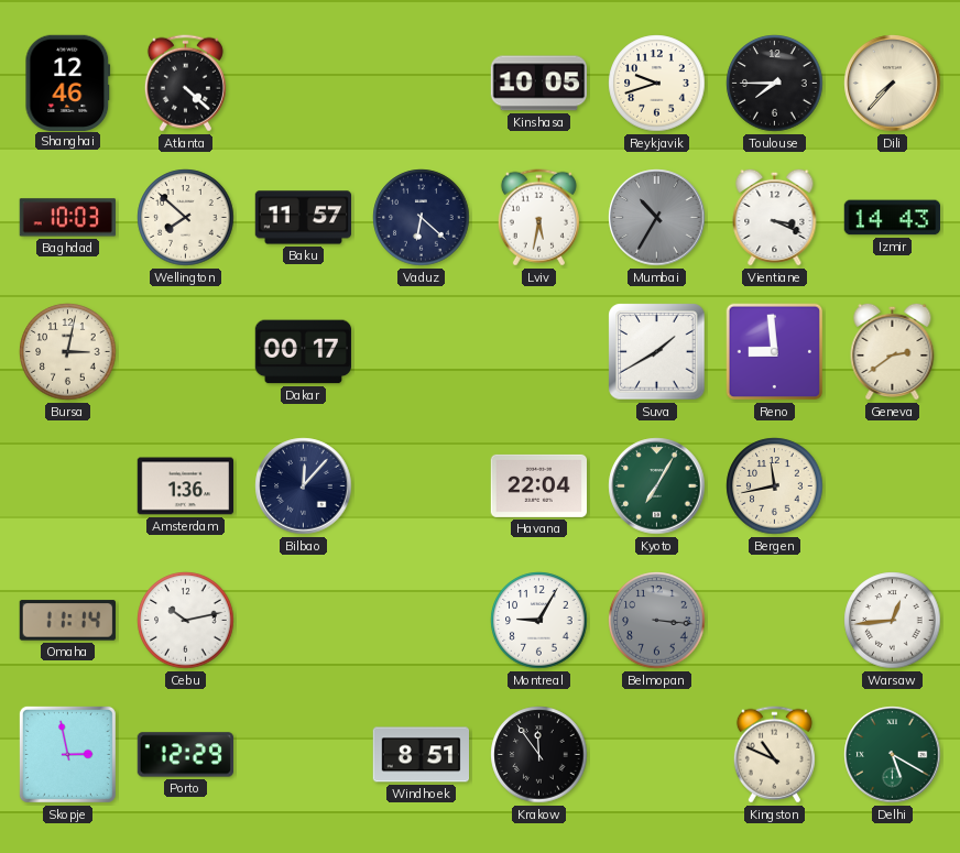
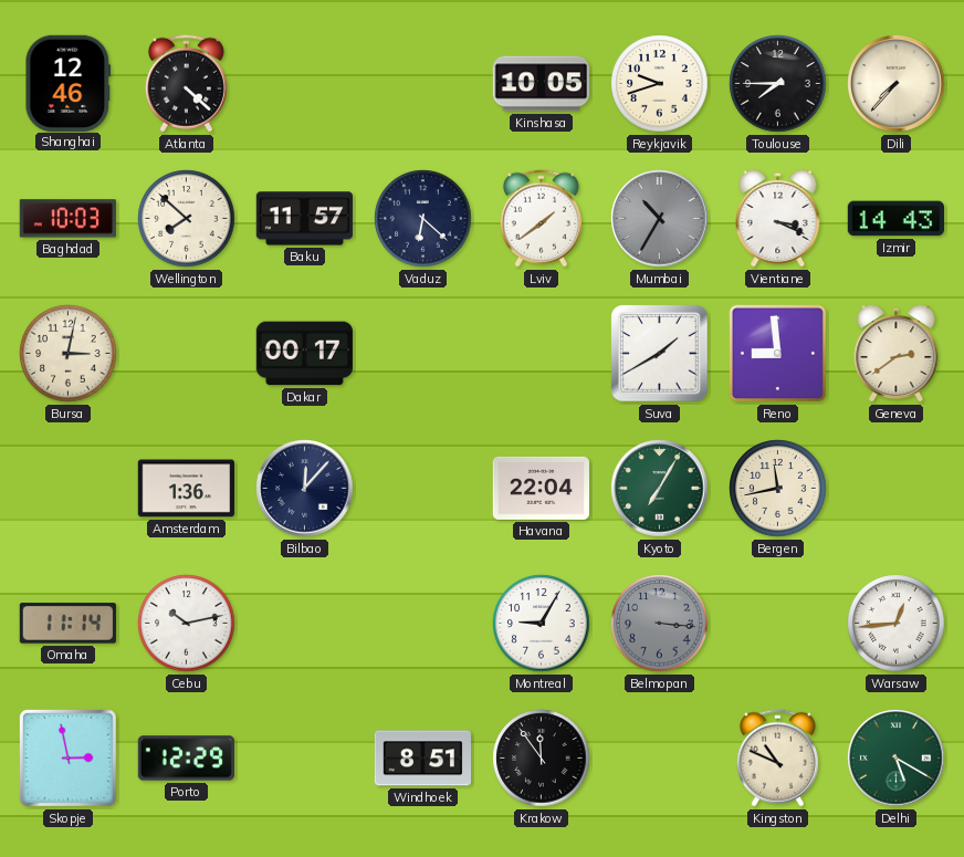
Lviv: 5:32 -> 1:39
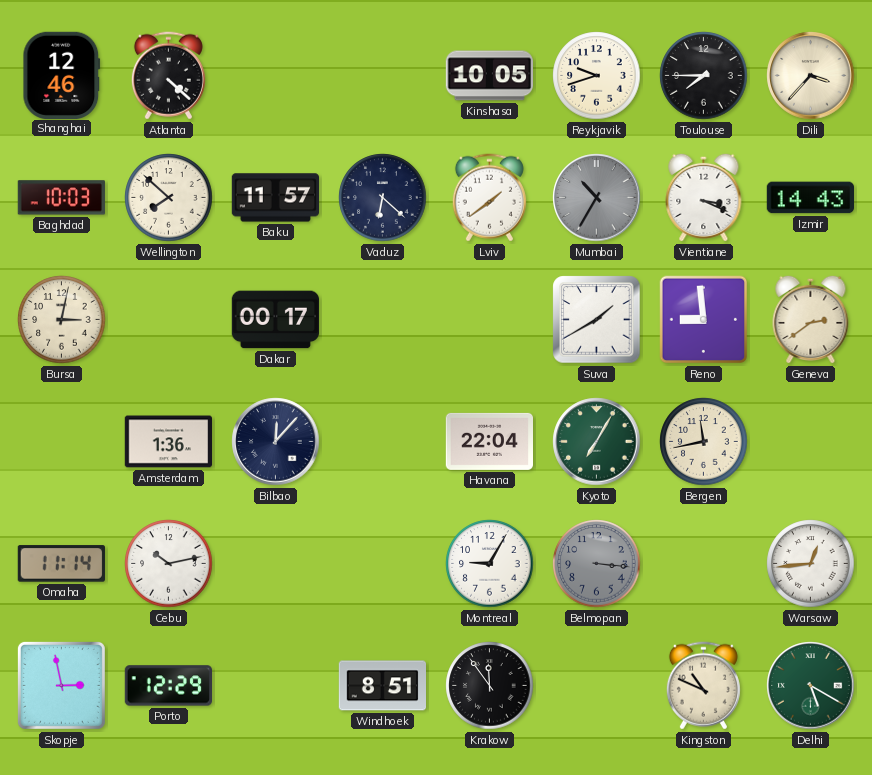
Dili: 7:37 -> 3:37
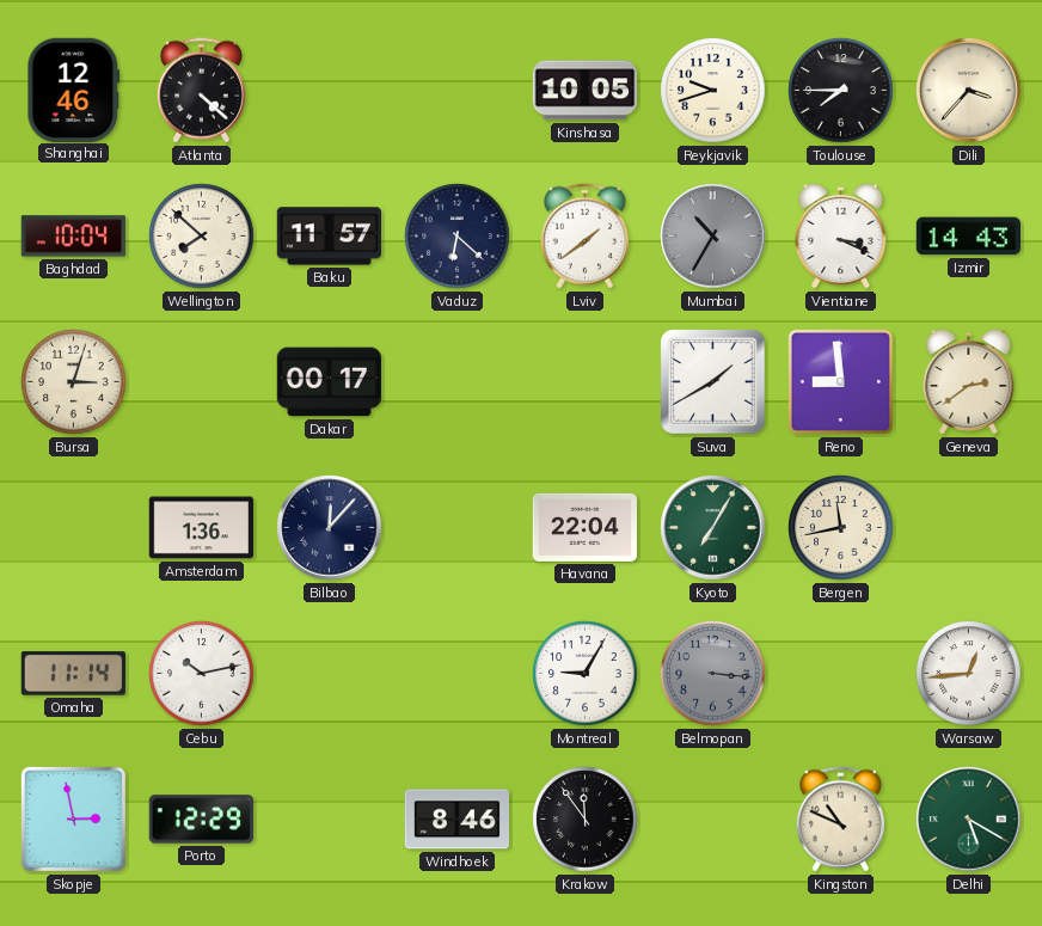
Baghdad: 10:03 -> 10:04
Bursa: 3:02 -> 3:03
Windhoek: 8:51 -> 8:46
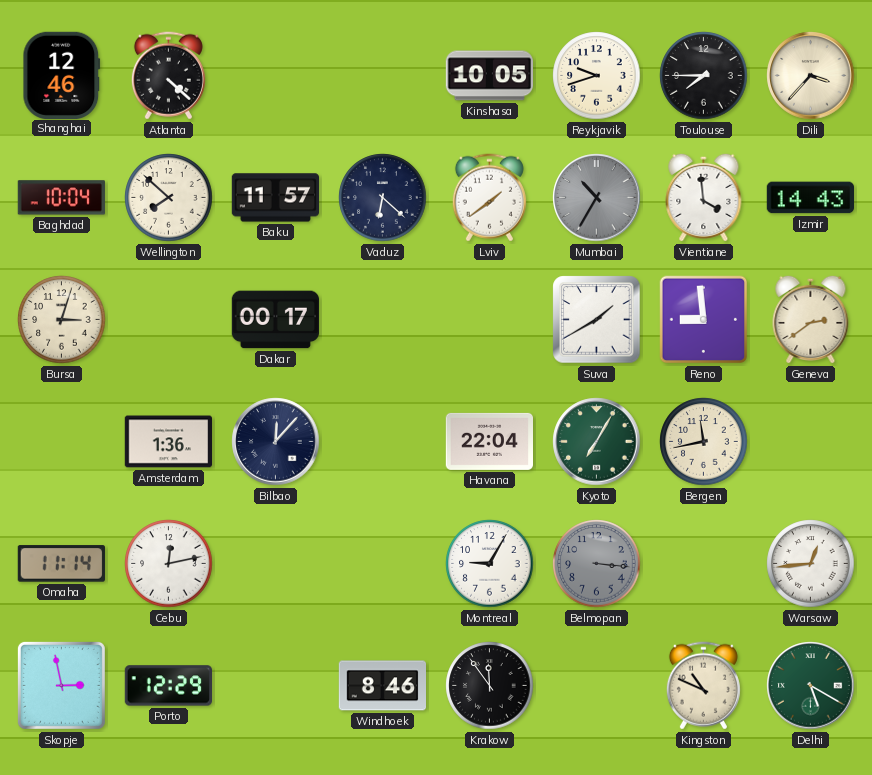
Vientiane: 3:19 -> 3:59
Cebu: 10:13 -> 12:13
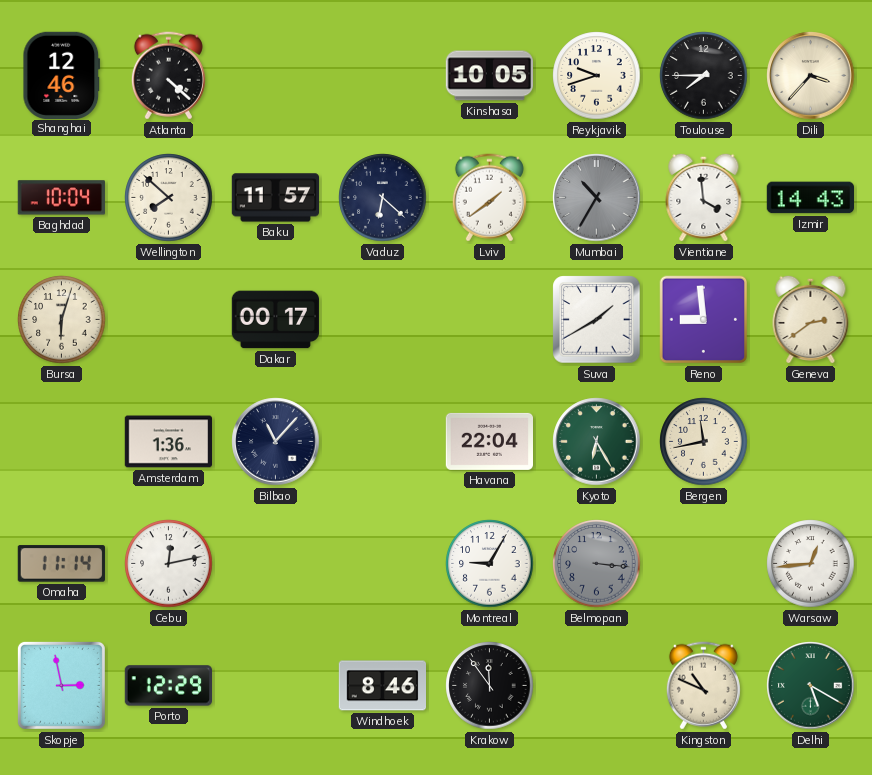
Bursa: 3:03 -> 6:03
Bilbao: 12:07 -> 11:07
Kyoto: 7:05 -> 6:25
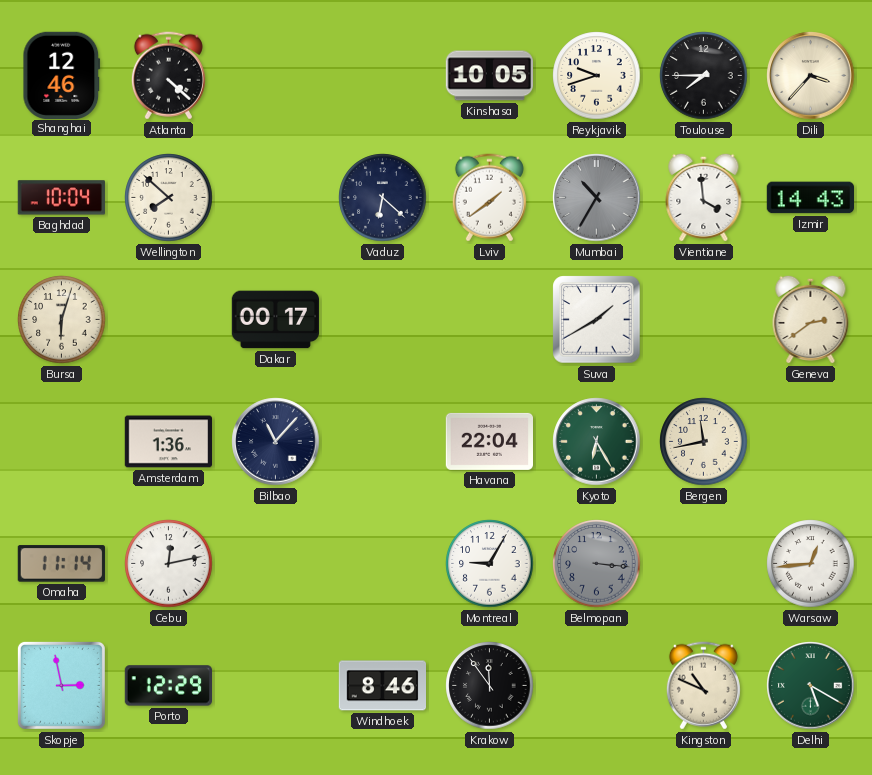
Baku: 11:57 -> none
Reno: 8:59 -> none
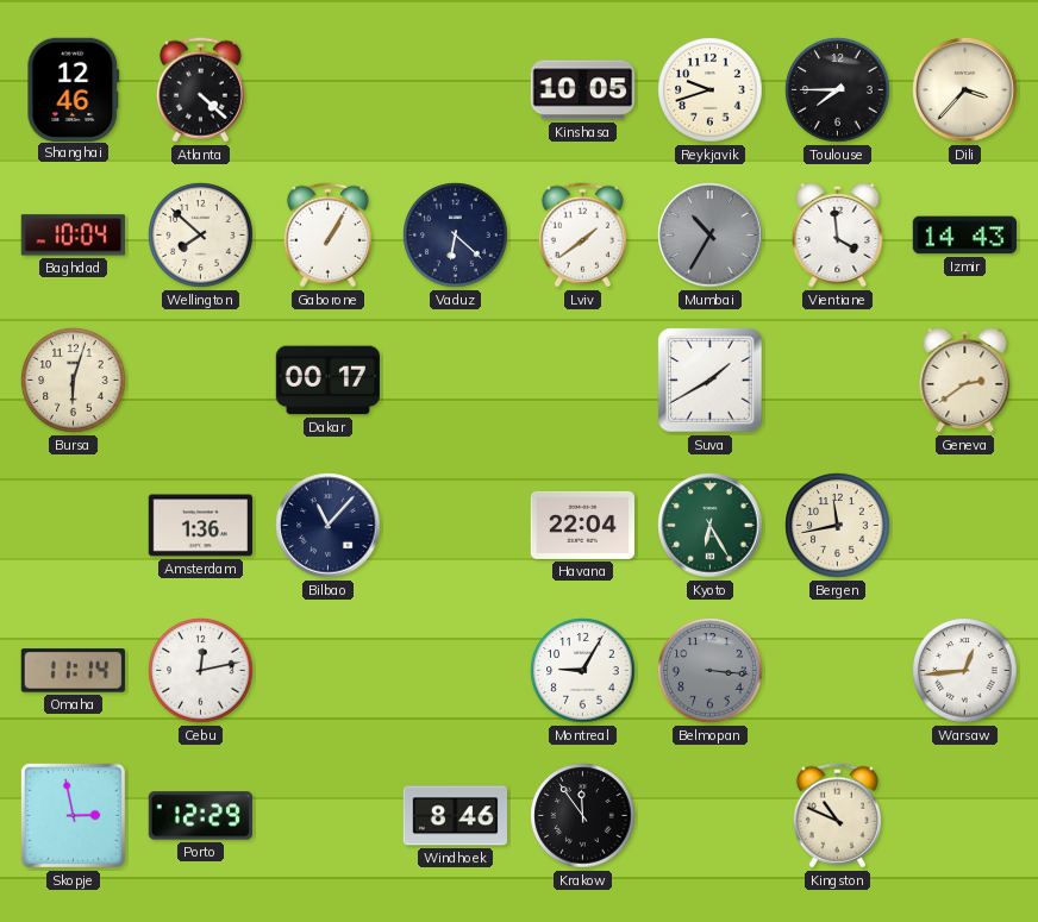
Gaborone: none -> 1:05
Delhi: 5:20 -> none
